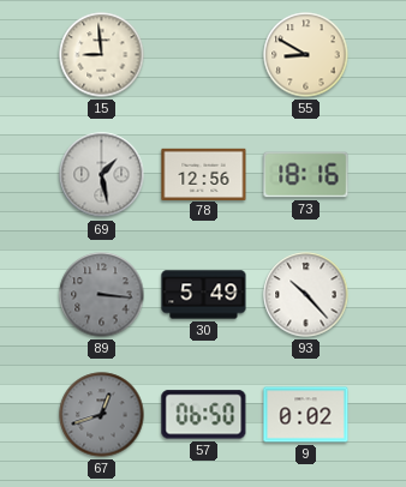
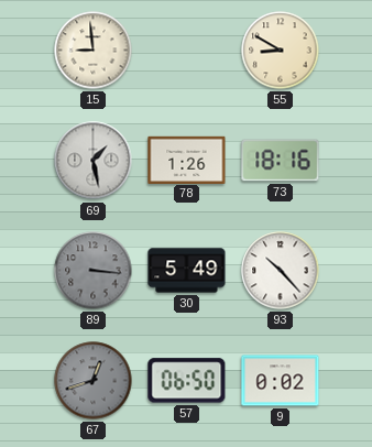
78: 12:56 -> 1:26
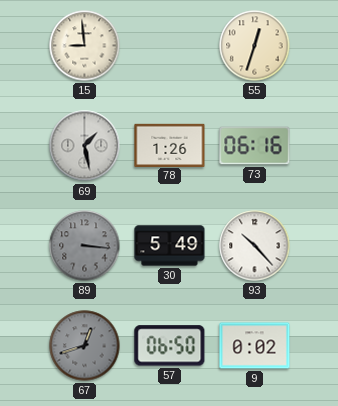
55: 8:50 -> 12:33
73: 18:16 -> 06:16
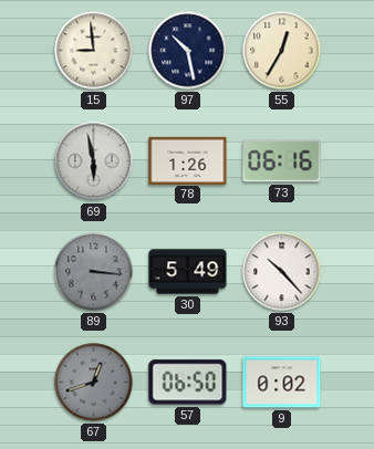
97: none -> 10:28
55: 12:33 -> 12:35
69: 1:28 -> 5:58
